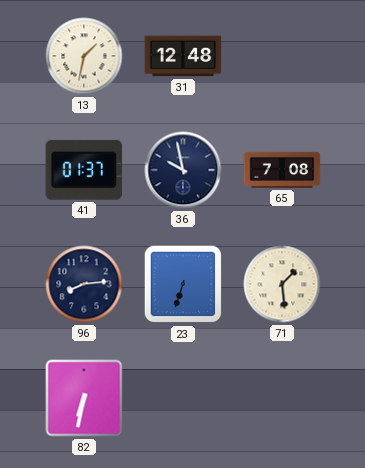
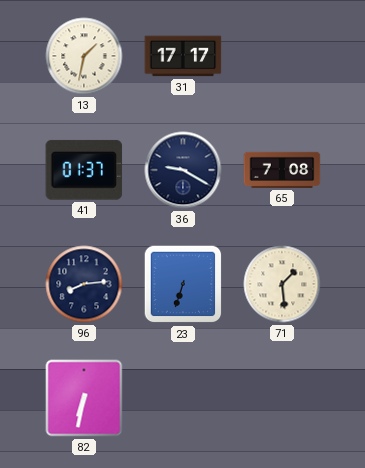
31: 12:48 -> 17:17
36: 9:58 -> 9:20
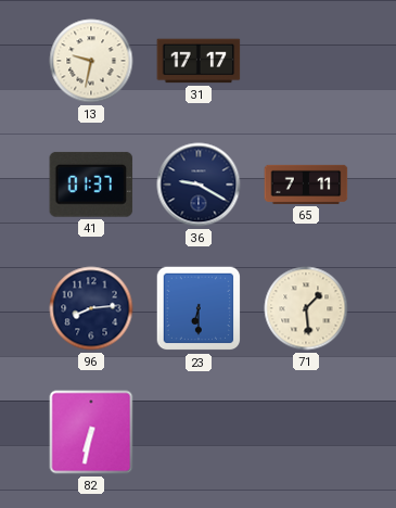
13: 1:32 -> 9:32
65: 7:08 -> 7:11
23: 6:33 -> 6:30
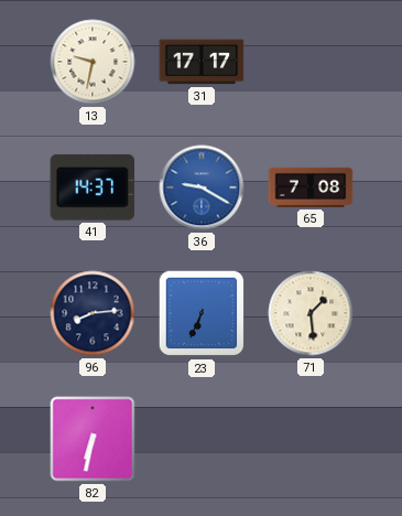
41: 01:37 -> 14:37
36 dial: navy -> blue
65: 7:11 -> 7:08
23: 6:30 -> 6:34
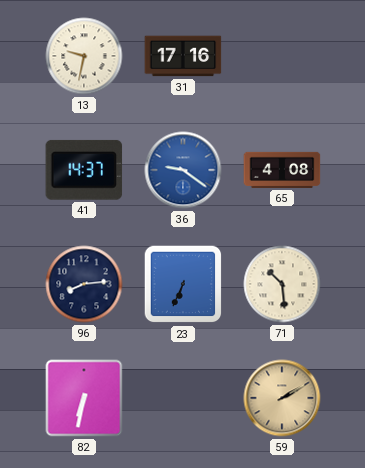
31: 17:17 -> 17:16
36: 9:20 -> 9:21
65: 7:08 -> 4:08
71: 1:29 -> 10:29
59: none -> 2:10
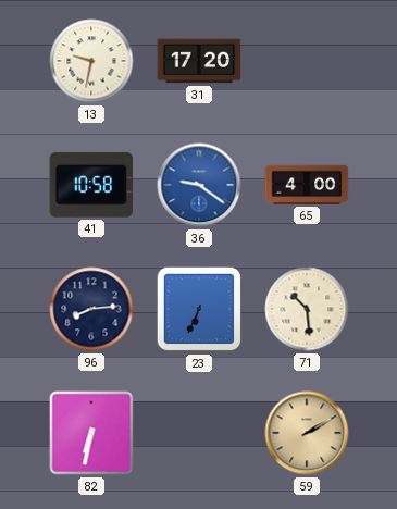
31: 17:16 -> 17:20
41: 14:37 -> 10:58
65: 4:08 -> 4:00
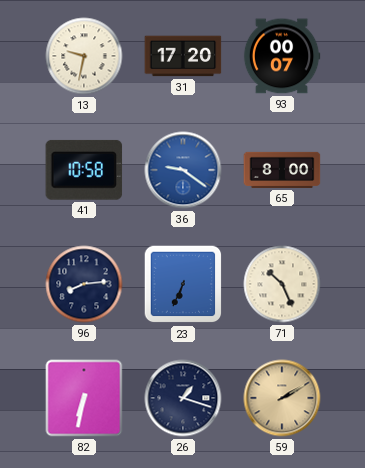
93: none -> 00:07
65: 4:00 -> 8:00
71: 10:29 -> 10:26
26: none -> 1:18
